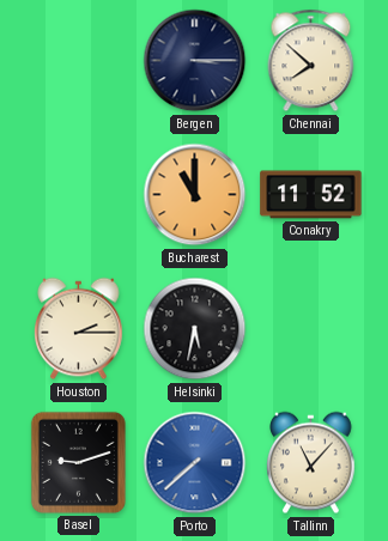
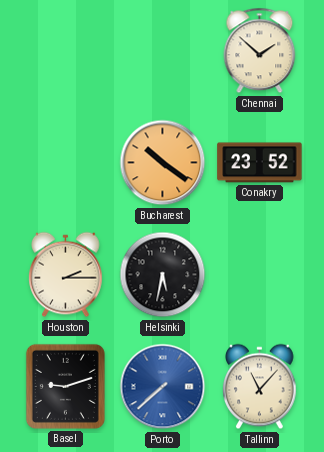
Bergen: 3:15 -> none
Chennai: 7:52 -> 1:52
Bucharest: 11:00 -> 10:21
Conakry: 11:52 -> 23:52
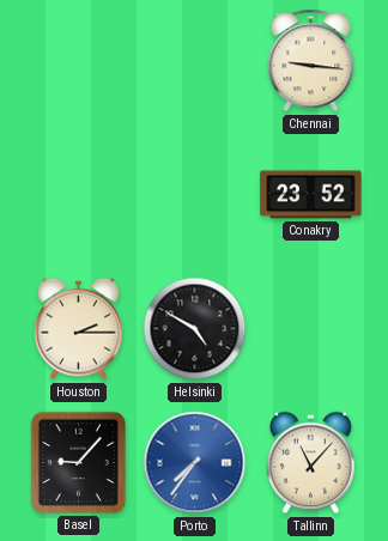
Chennai: 1:52 -> 9:16
Bucharest: 10:21 -> none
Helsinki: 5:32 -> 4:50
Basel: 9:12 -> 9:07
Porto: 7:38 -> 7:36
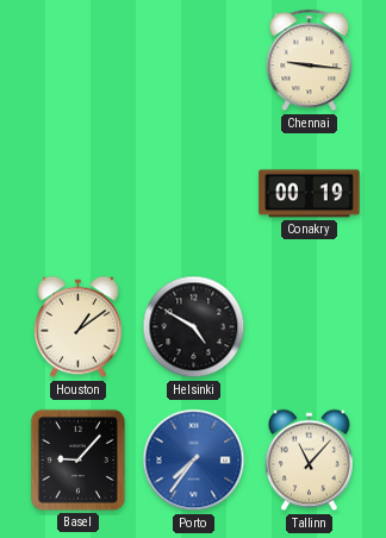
Conakry: 23:52 -> 00:19
Houston: 2:15 -> 1:09
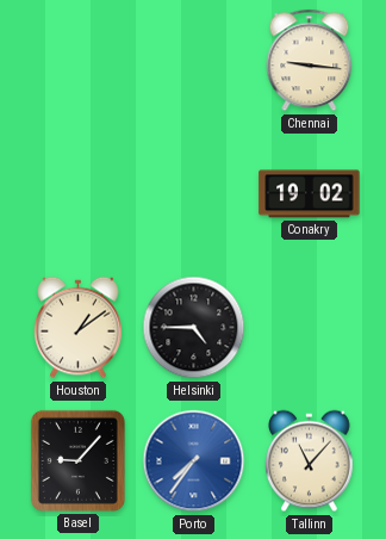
Conakry: 00:19 -> 19:02
Helsinki: 4:50 -> 4:45
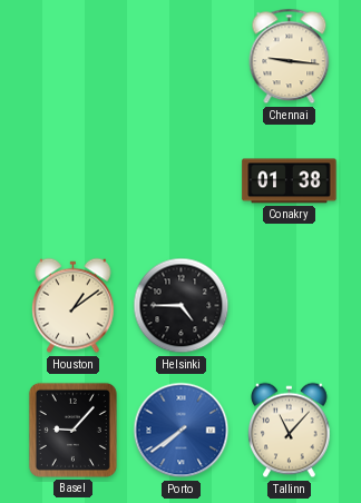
Conakry: 19:02 -> 01:38
Porto: 7:36 -> 7:39
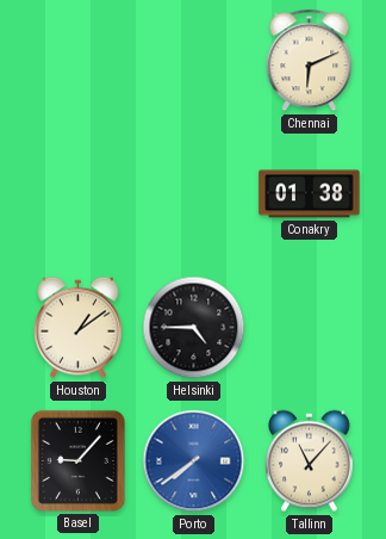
Chennai: 9:16 -> 6:11
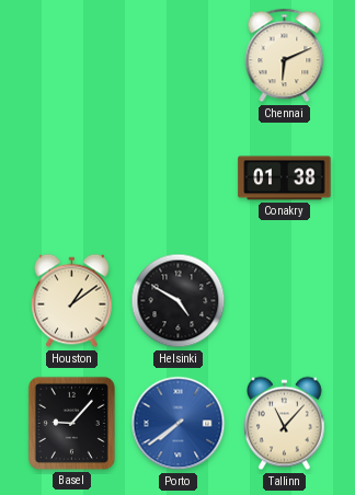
Helsinki: 4:45 -> 4:50
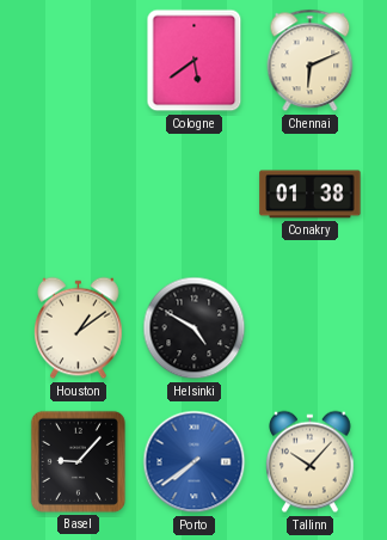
Cologne: none -> 5:39
Tallinn: 11:07 -> 10:07
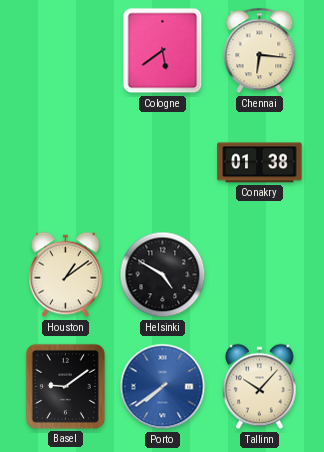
Chennai: 6:11 -> 6:16
Basel: 9:07 -> 9:09
